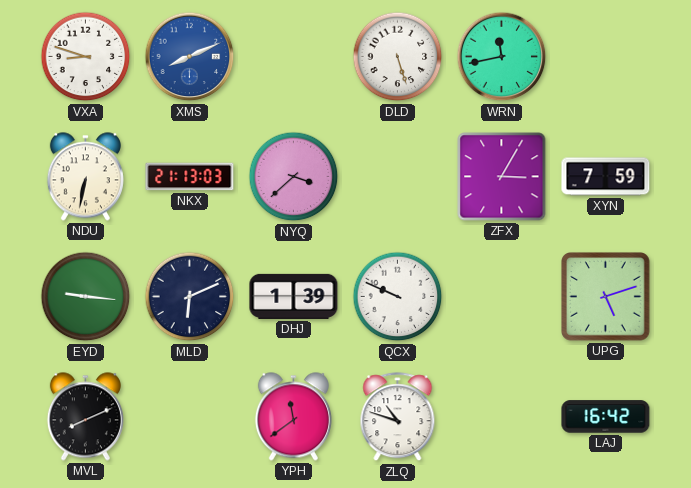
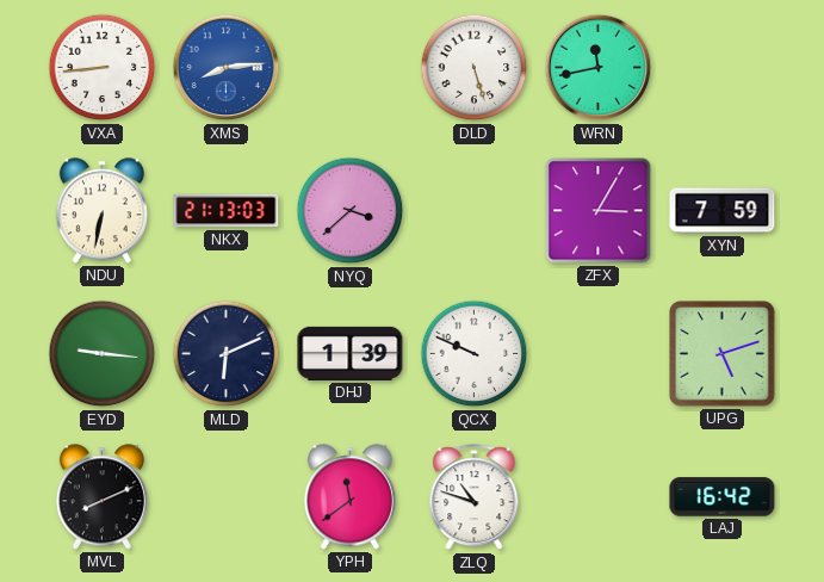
VXA: 8:48 -> 8:44
XMS: 8:11 -> 8:14
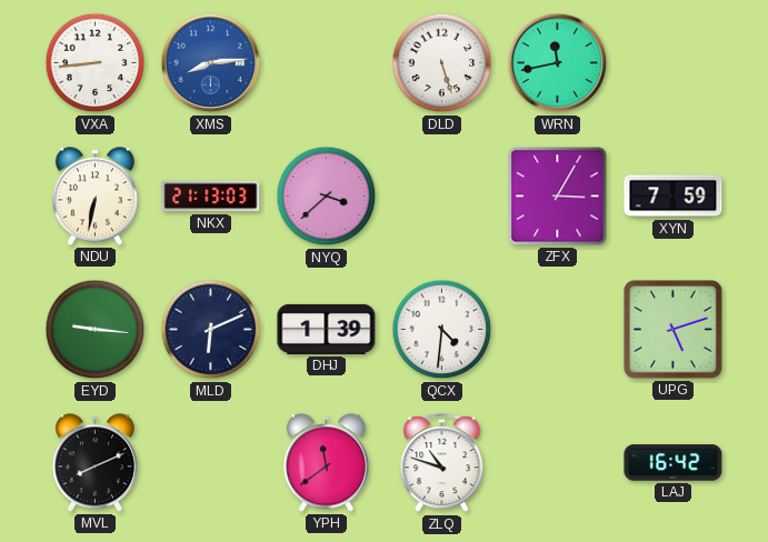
QCX: 9:49 -> 4:31
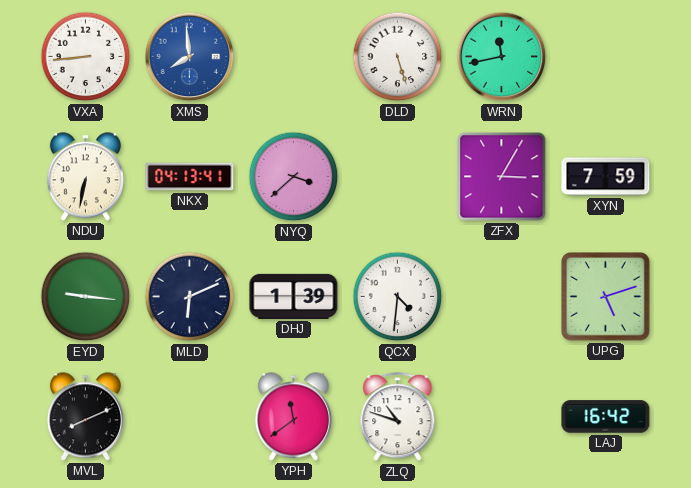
XMS: 8:14 -> 7:59
NKX: 21:13 -> 04:13
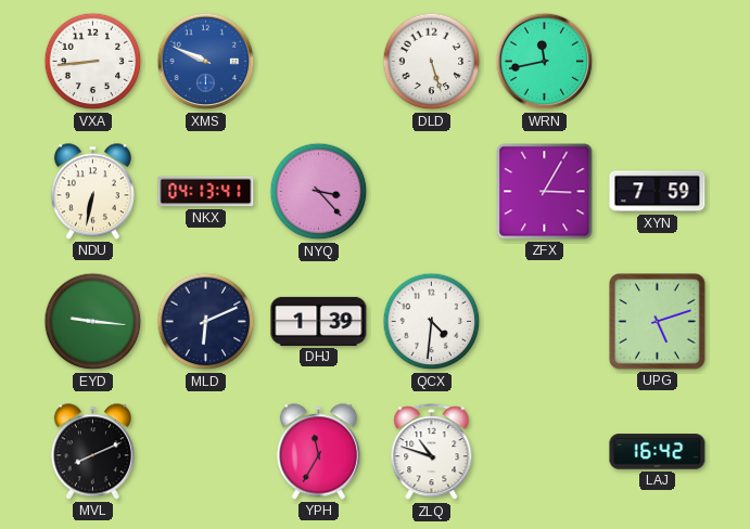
XMS: 7:59 -> 9:49
NYQ: 3:38 -> 3:23
YPH: 11:39 -> 11:35
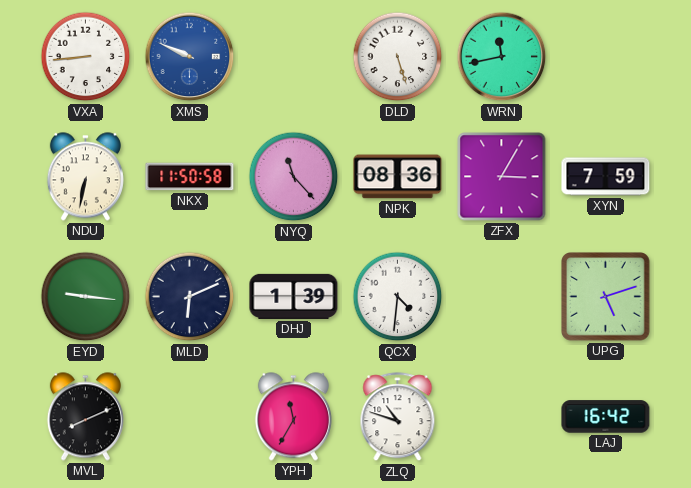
NKX: 04:13 -> 11:50
NYQ: 3:23 -> 11:23
NPK: none -> 08:36
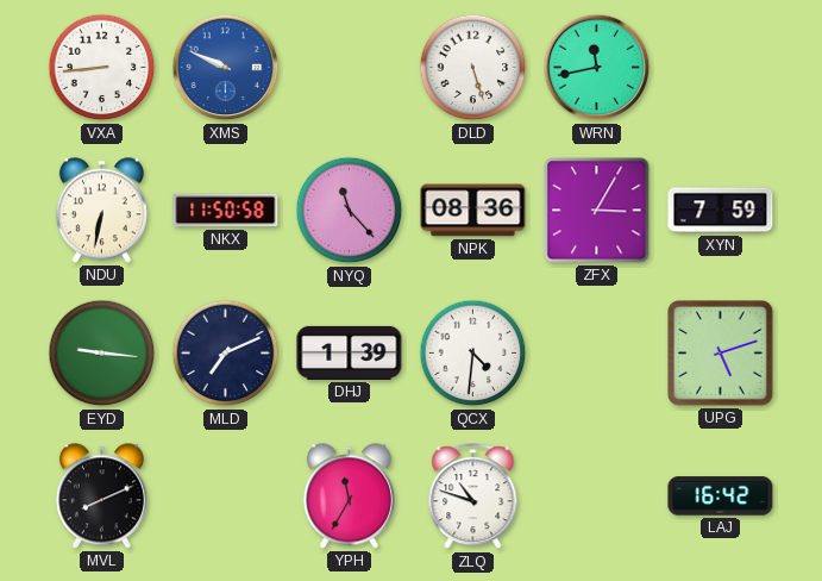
MLD: 6:11 -> 7:11
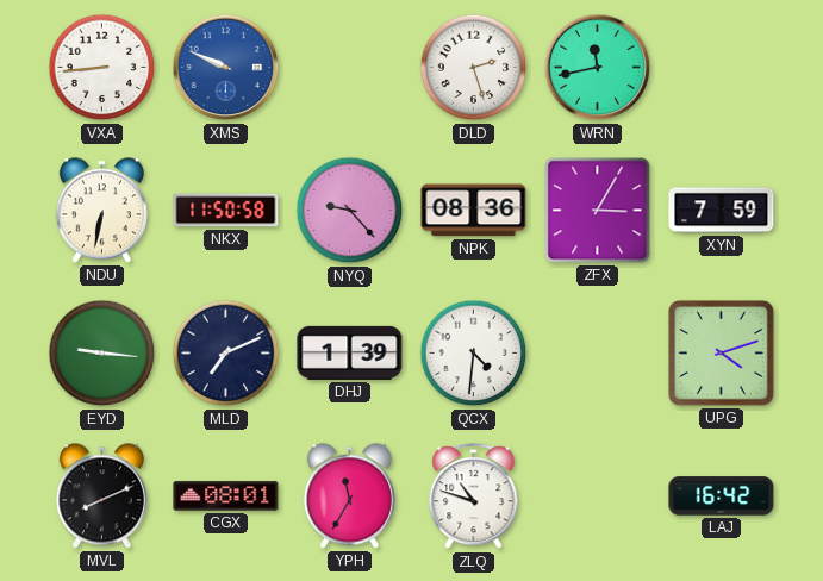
DLD: 5:27 -> 2:27
NYQ: 11:23 -> 9:23
UPG: 5:12 -> 4:12
CGX: none -> 08:01
